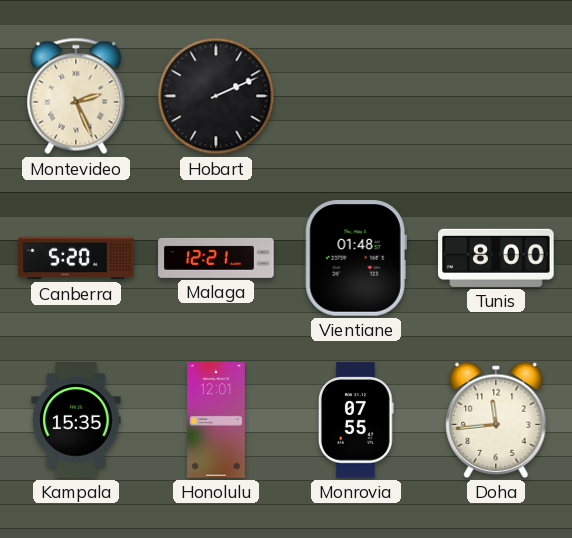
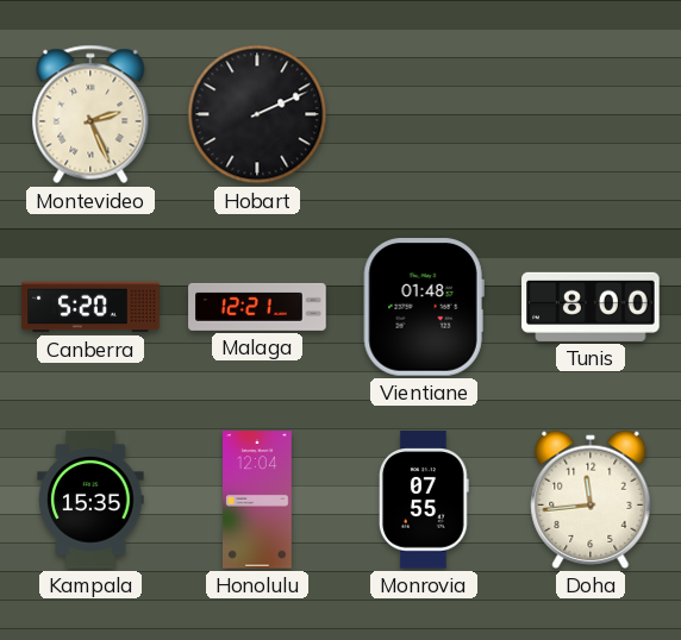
Honolulu: 12:01 -> 12:04
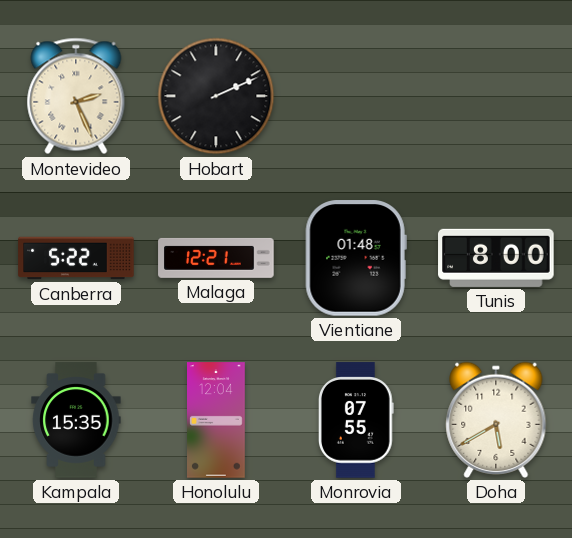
Canberra: 5:20 -> 5:22
Doha: 11:44 -> 5:40
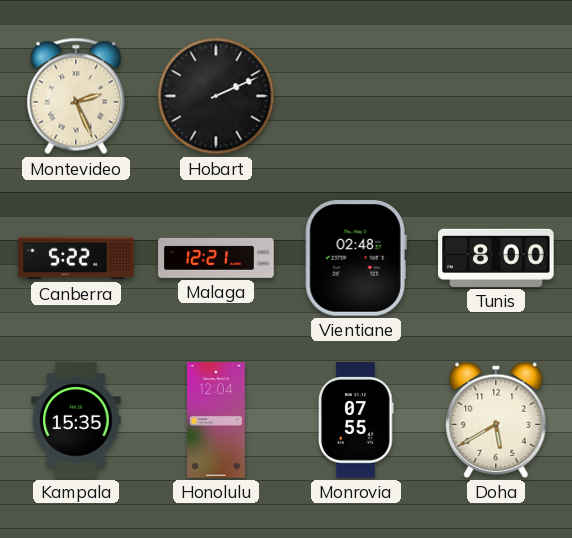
Vientiane: 01:48 -> 02:48
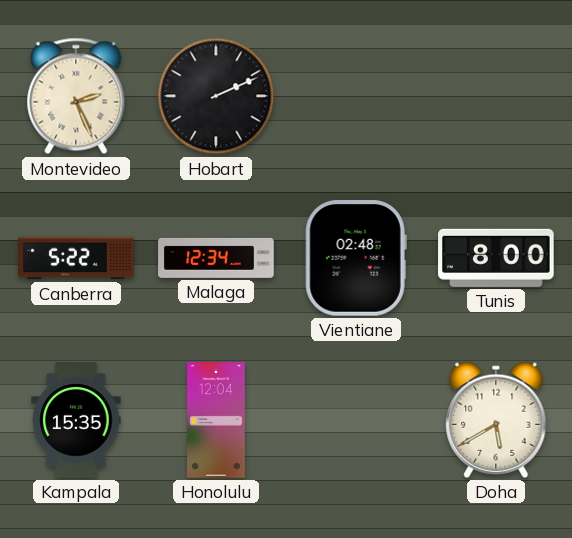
Malaga: 12:21 -> 12:34
Monrovia: 07:55 -> none
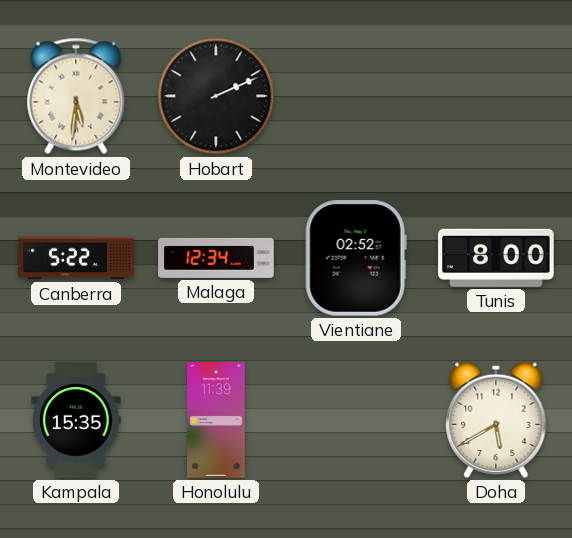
Montevideo: 2:26 -> 5:31
Vientiane: 02:48 -> 02:52
Honolulu: 12:04 -> 11:39
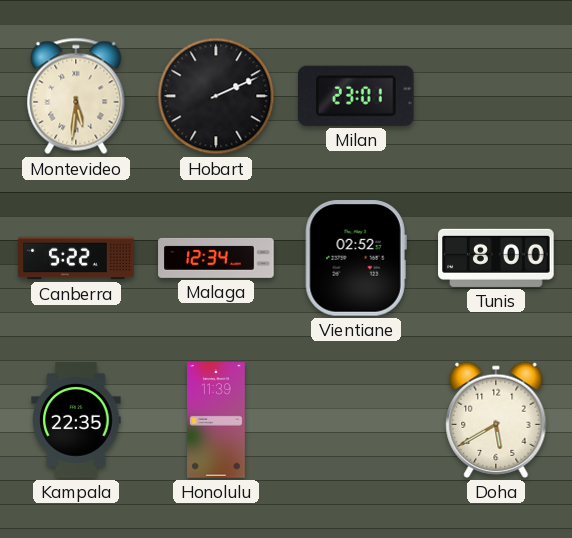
Milan: none -> 23:01
Kampala: 15:35 -> 22:35
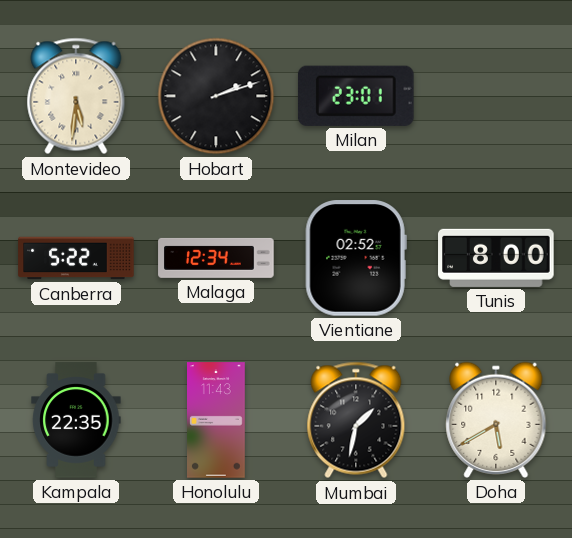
Hobart: 2:11 -> 2:12
Honolulu: 11:39 -> 11:43
Mumbai: none -> 1:32
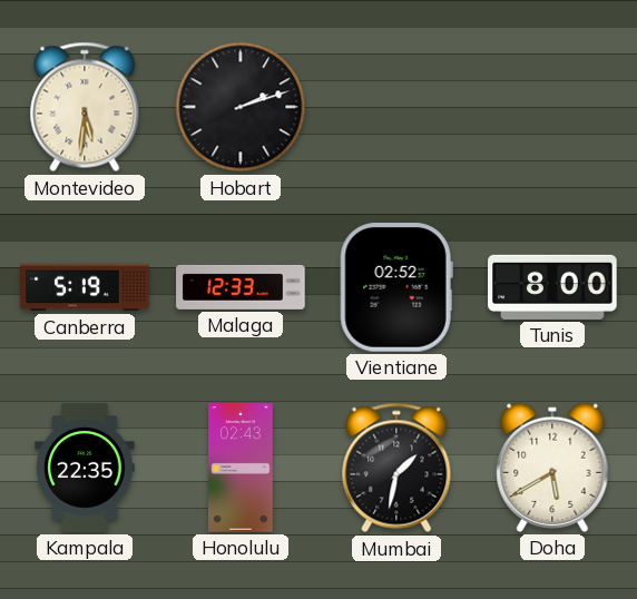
Milan: 23:01 -> none
Canberra: 5:22 -> 5:19
Malaga: 12:34 -> 12:33
Honolulu: 11:43 -> 02:43
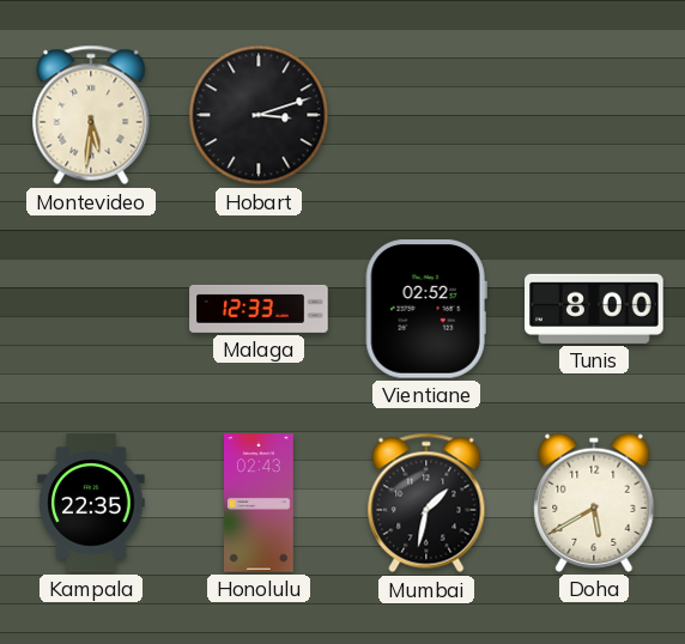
Hobart: 2:12 -> 3:12
Canberra: 5:19 -> none
